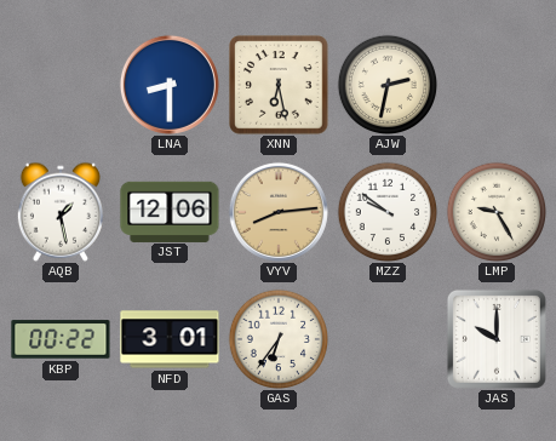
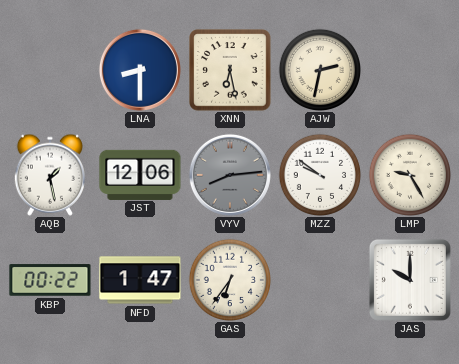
VYV dial: champagne -> grey
NFD: 3:01 -> 1:47
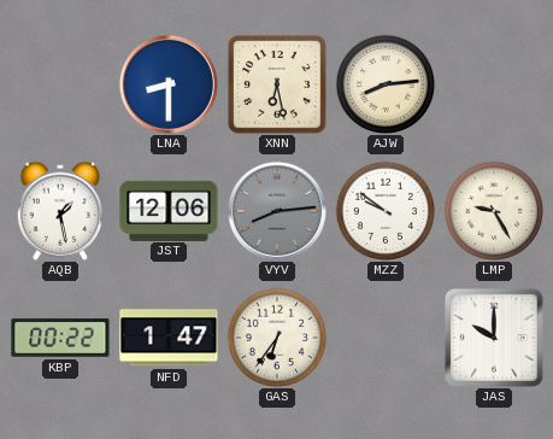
AJW: 2:32 -> 8:14
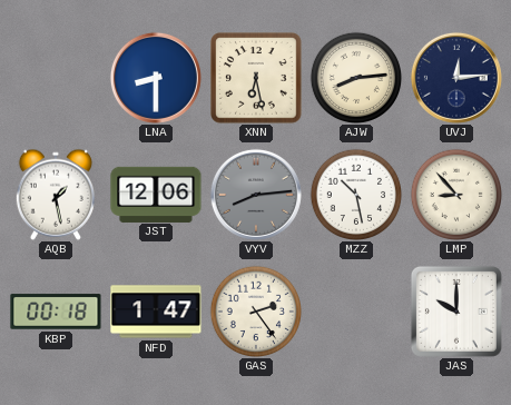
UVJ: none -> 12:14
MZZ: 9:51 -> 10:28
LMP: 9:25 -> 8:53
KBP: 00:22 -> 00:18
GAS: 6:36 -> 2:24
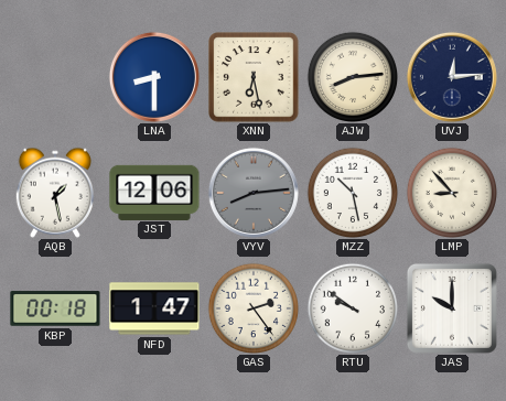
RTU: none -> 9:51
